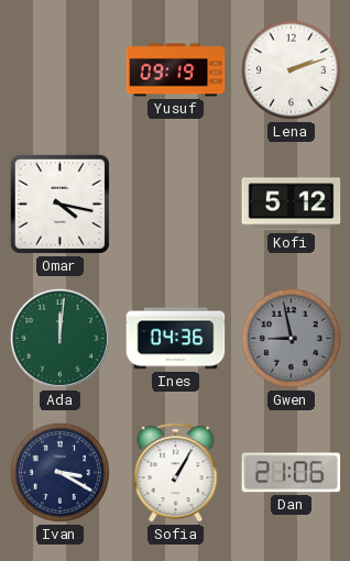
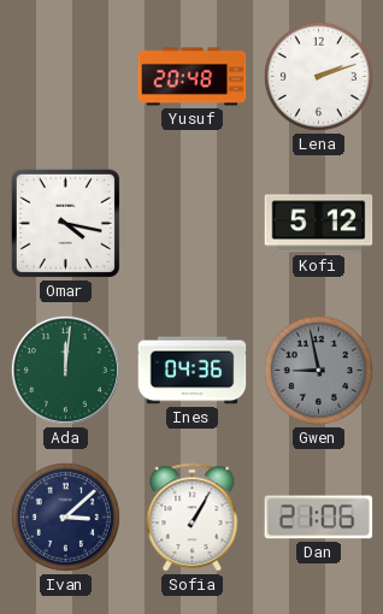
Yusuf: 09:19 -> 20:48
Ivan: 3:20 -> 3:08
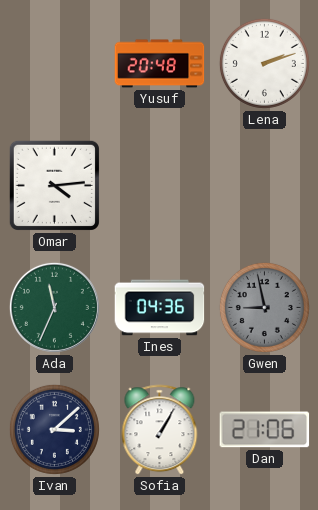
Omar: 4:17 -> 4:14
Kofi: 5:12 -> none
Ada: 12:01 -> 11:34
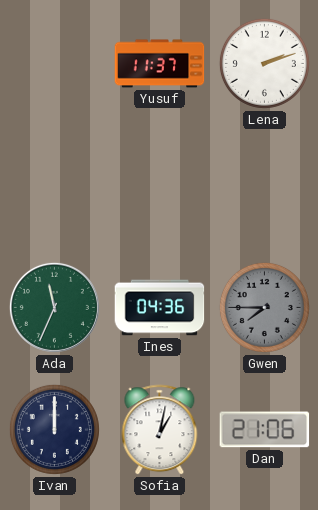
Yusuf: 20:48 -> 11:37
Omar: 4:14 -> none
Gwen: 8:58 -> 7:45
Ivan: 3:08 -> 12:00
Sofia: 1:05 -> 1:02
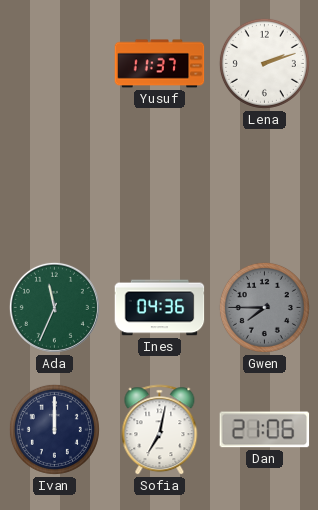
Sofia: 1:02 -> 7:02
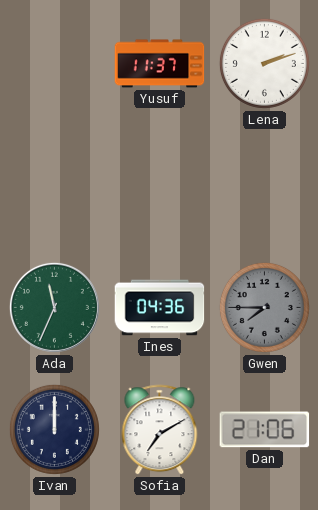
Sofia: 7:02 -> 7:10
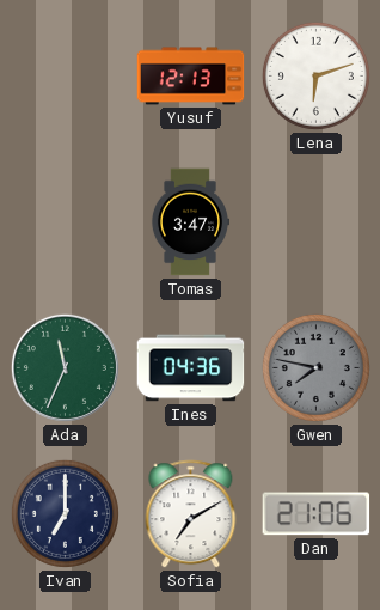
Yusuf: 11:37 -> 12:13
Lena: 2:12 -> 6:12
Tomas: none -> 3:47
Gwen: 7:45 -> 7:47
Ivan: 12:00 -> 7:00
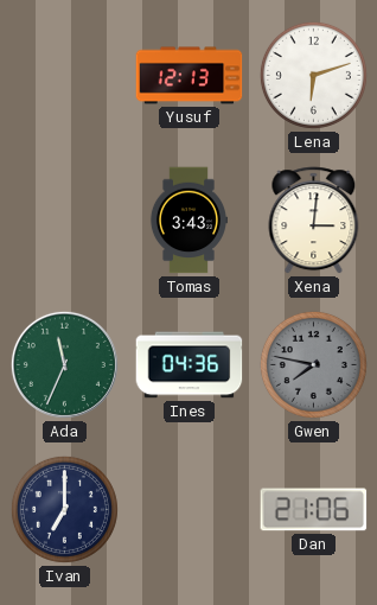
Tomas: 3:47 -> 3:43
Xena: none -> 3:01
Sofia: 7:10 -> none
